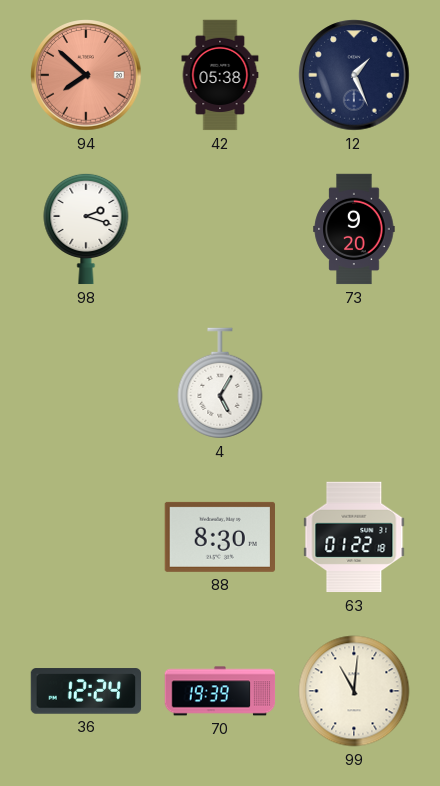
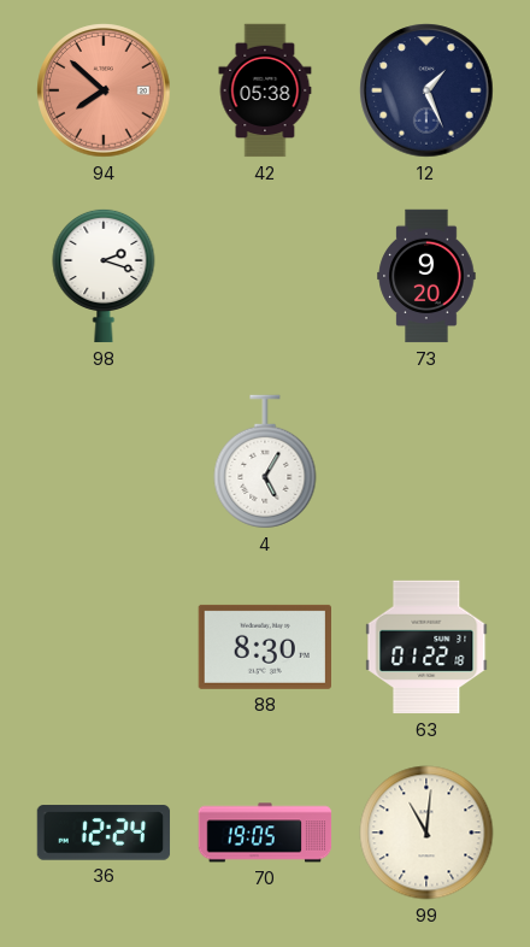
70: 19:39 -> 19:05
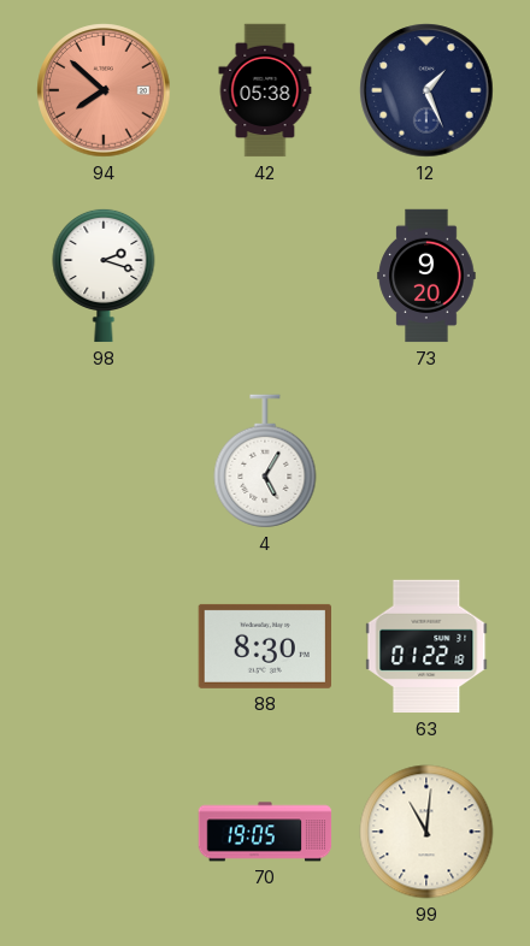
36: 12:24 -> none
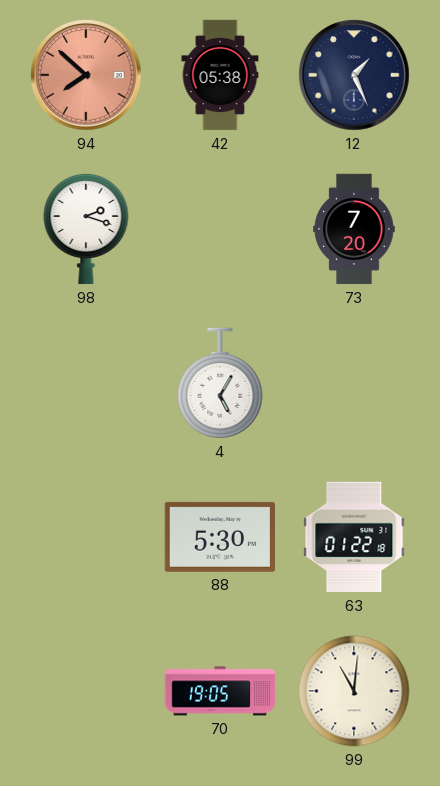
73: 9:20 -> 7:20
88: 8:30 -> 5:30
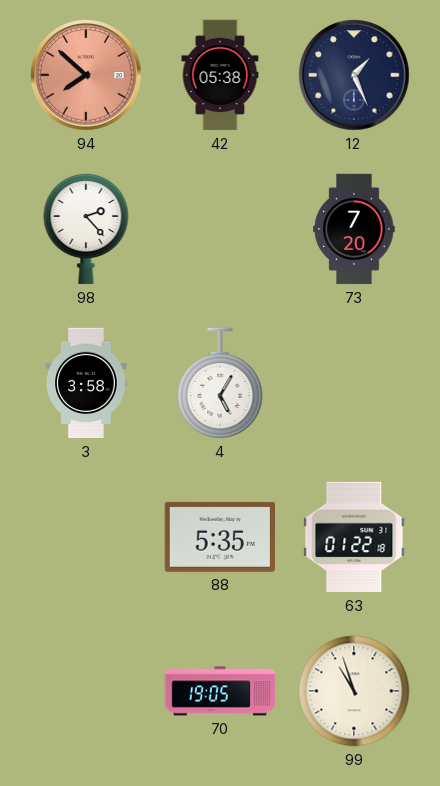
98: 2:18 -> 2:23
3: none -> 3:58
88: 5:30 -> 5:35
99: 11:01 -> 10:57
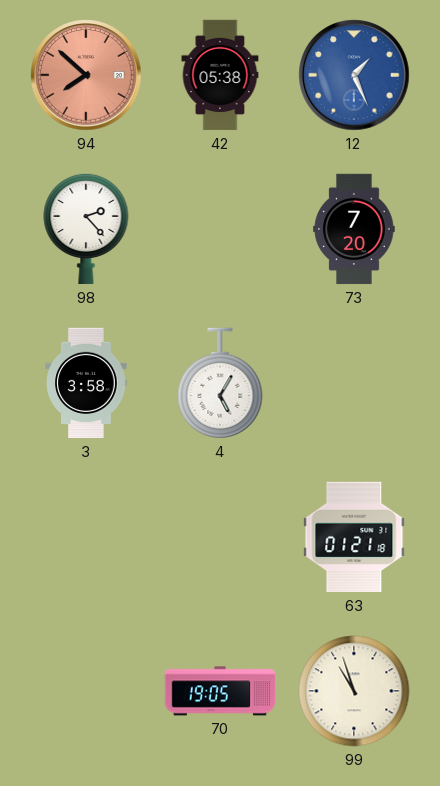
12 dial: navy -> blue
88: 5:35 -> none
63: 01:22 -> 01:21
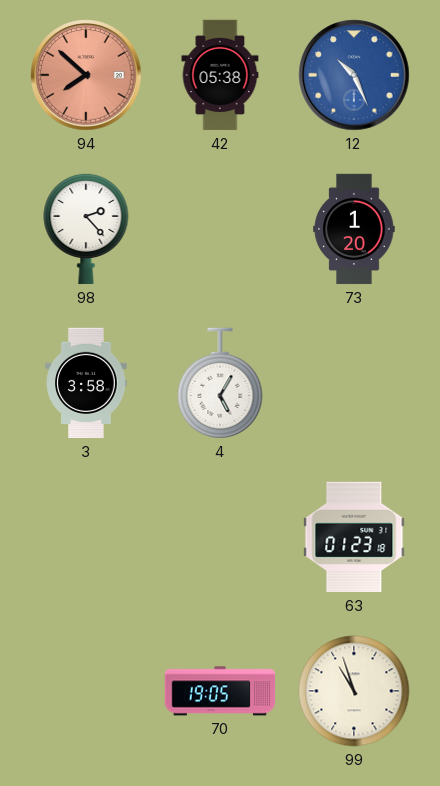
12: 1:26 -> 10:26
73: 7:20 -> 1:20
63: 01:21 -> 01:23
